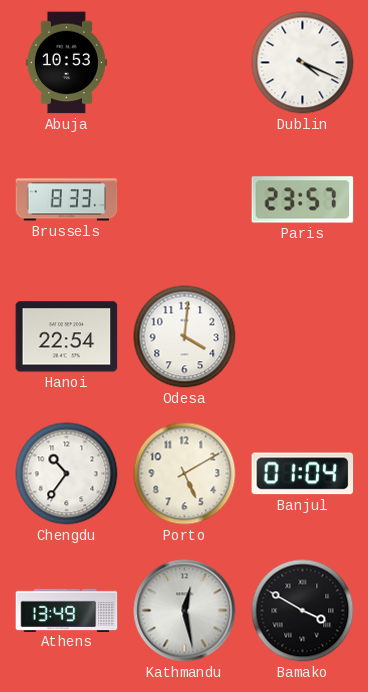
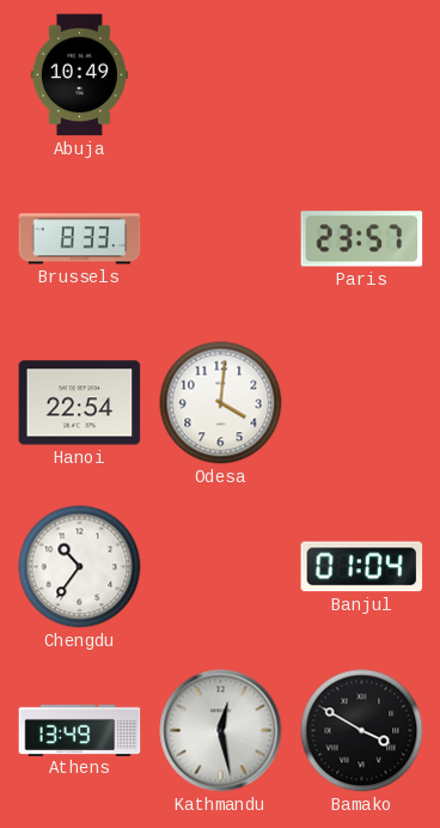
Abuja: 10:53 -> 10:49
Dublin: 4:19 -> none
Porto: 5:10 -> none
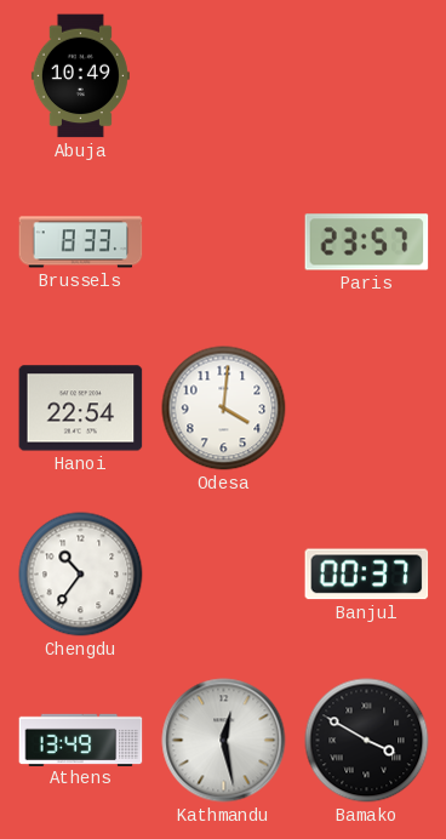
Banjul: 01:04 -> 00:37
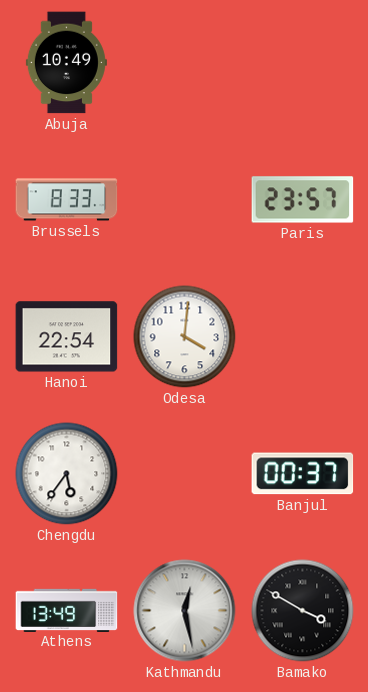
Chengdu: 10:36 -> 5:36
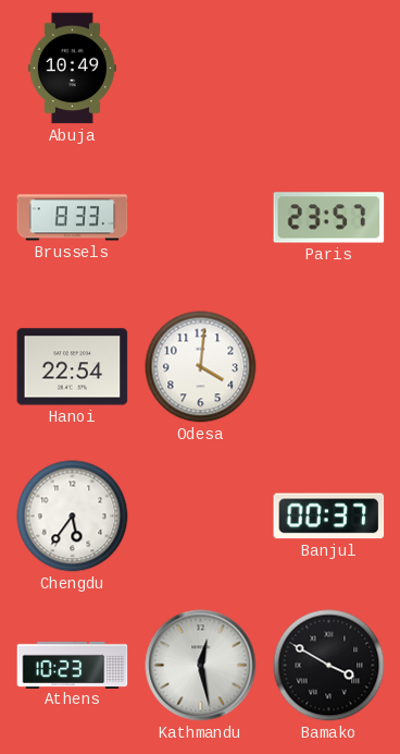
Athens: 13:49 -> 10:23
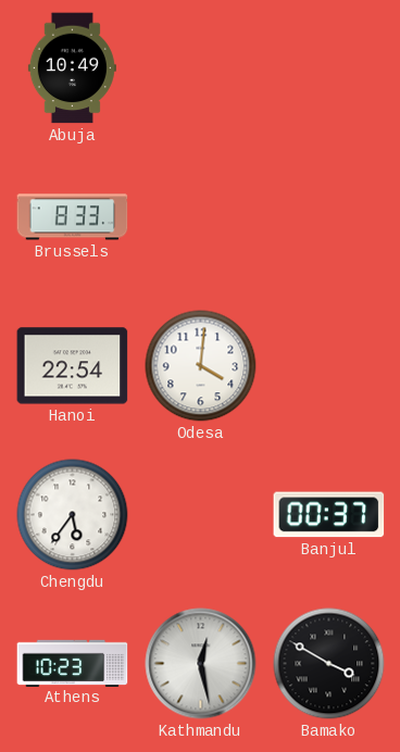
Paris: 23:57 -> none
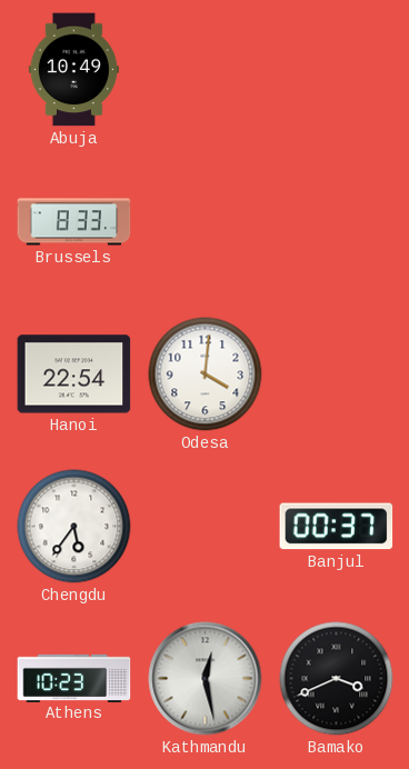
Bamako: 3:50 -> 3:41
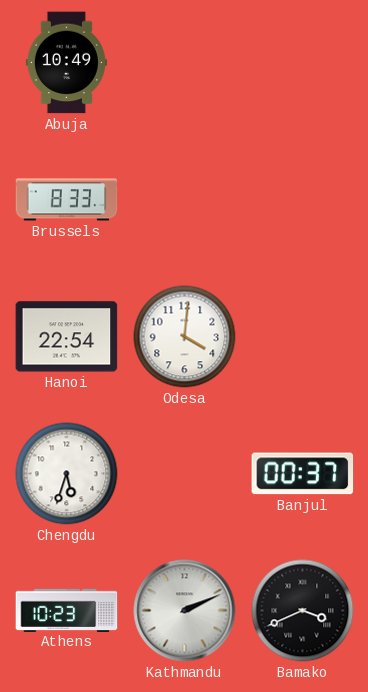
Chengdu: 5:36 -> 5:33
Kathmandu: 12:28 -> 2:11
